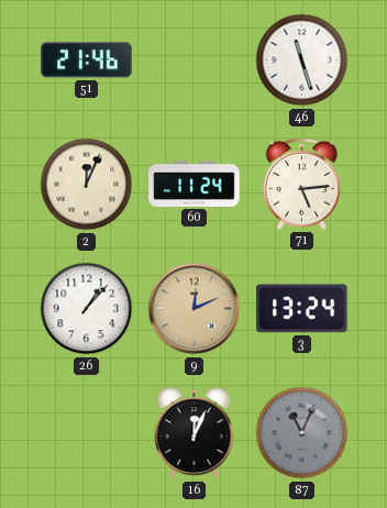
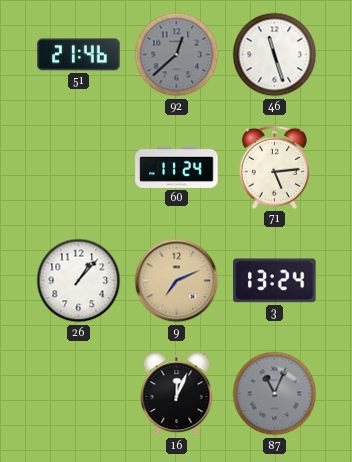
92: none -> 12:38
2: 12:04 -> none
9: 12:11 -> 7:11
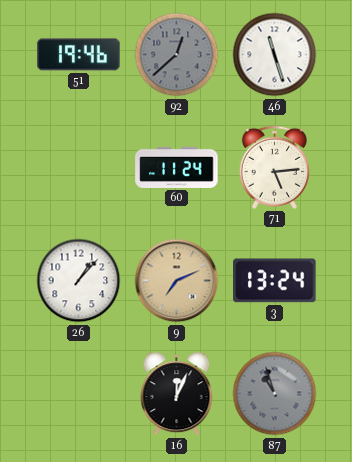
51: 21:46 -> 19:46
87: 11:04 -> 10:57
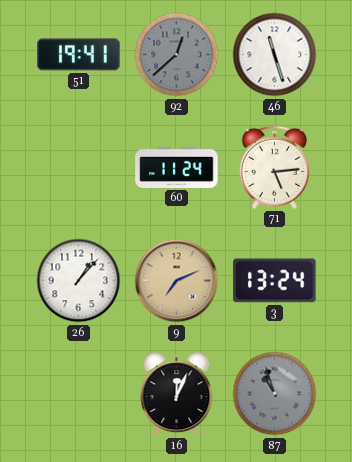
51: 19:46 -> 19:41
